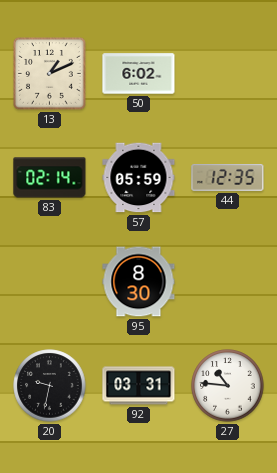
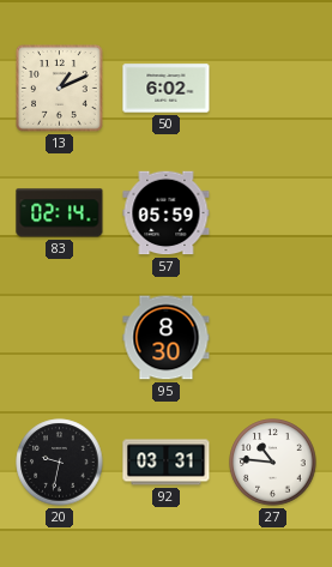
44: 12:35 -> none
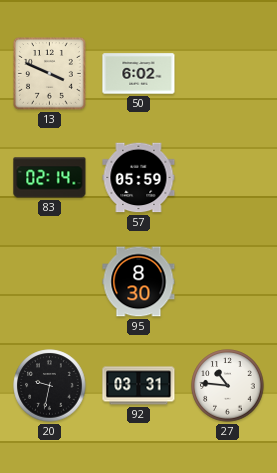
13: 1:11 -> 3:49
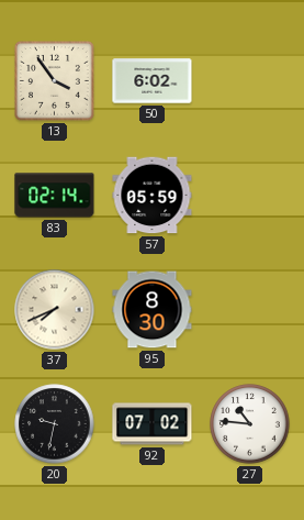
13: 3:49 -> 3:54
37: none -> 7:41
92: 03:31 -> 07:02
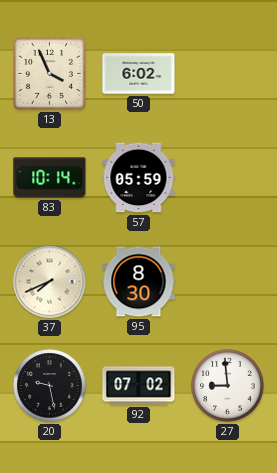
13: 3:54 -> 3:56
83: 02:14 -> 10:14
20: 9:32 -> 9:28
27: 10:46 -> 8:59
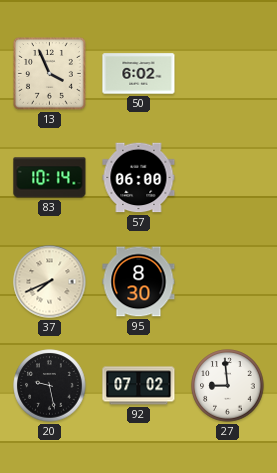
57: 05:59 -> 06:00
